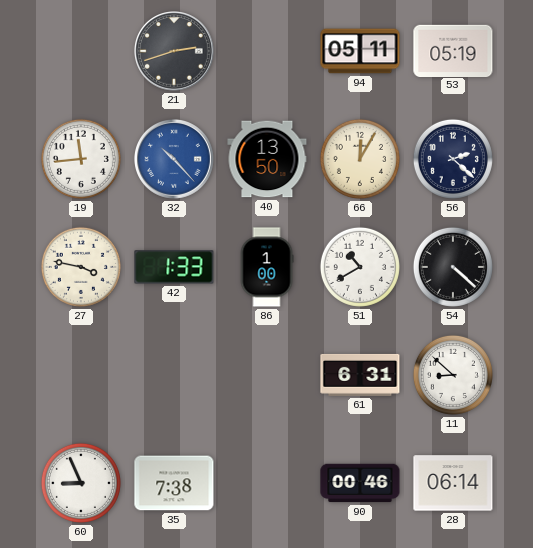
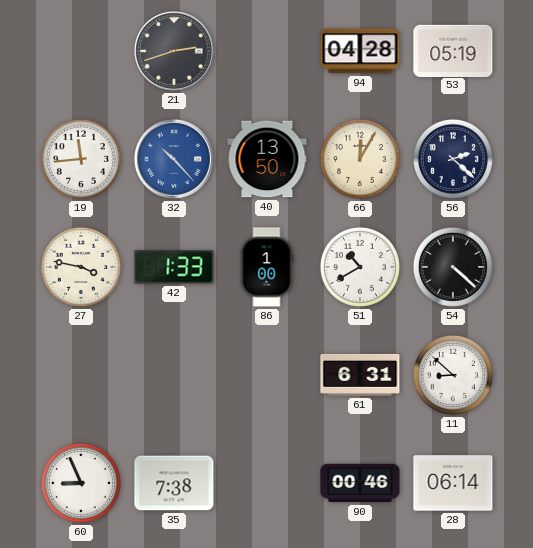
94: 05:11 -> 04:28
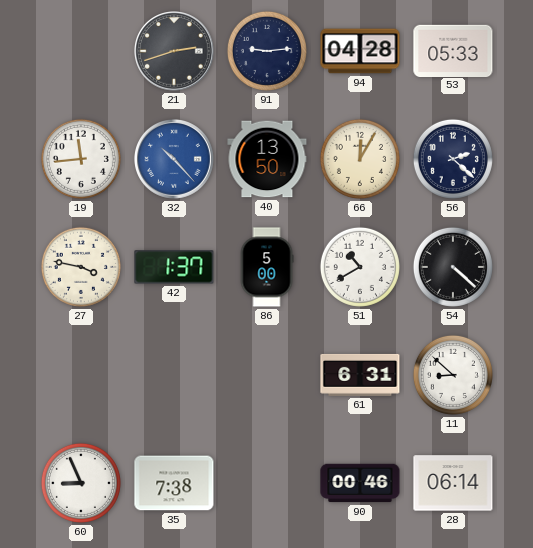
91: none -> 9:14
53: 05:19 -> 05:33
42: 1:33 -> 1:37
86: 1:00 -> 5:00
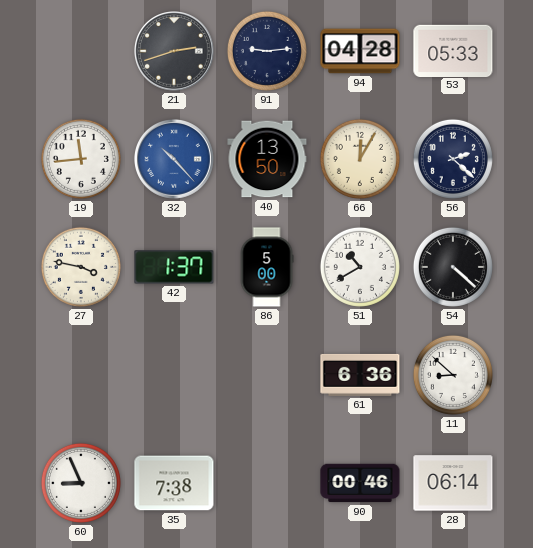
61: 6:31 -> 6:36
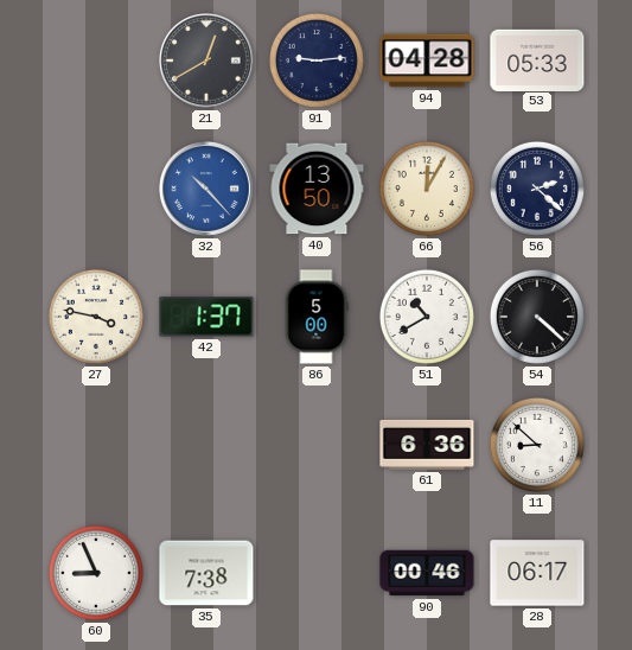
21: 2:42 -> 12:40
19: 11:44 -> none
28: 06:14 -> 06:17
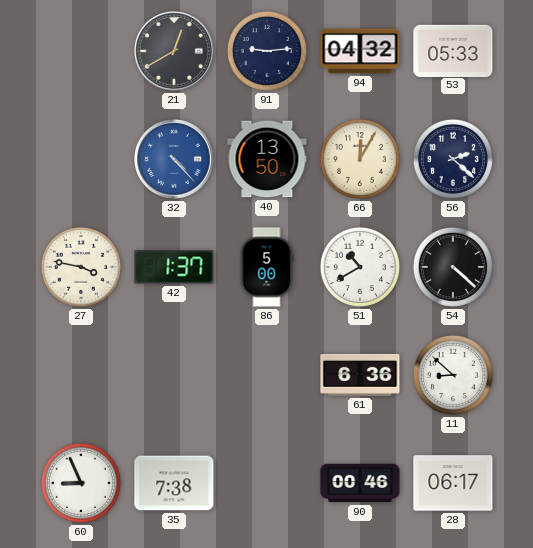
94: 04:28 -> 04:32
32: 10:23 -> 4:23
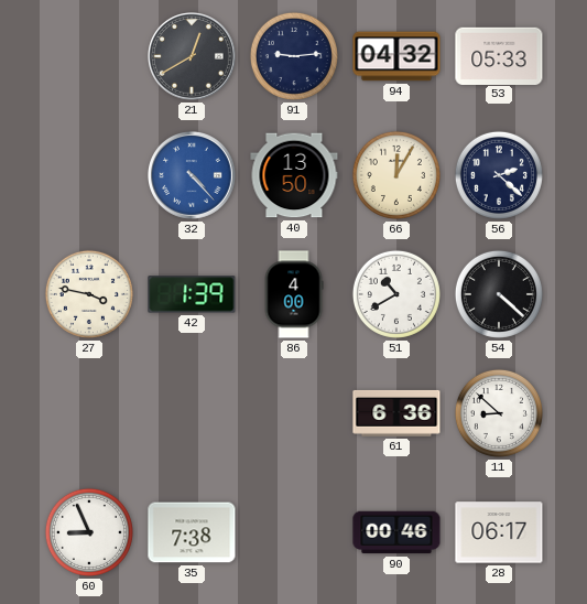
42: 1:37 -> 1:39
86: 5:00 -> 4:00
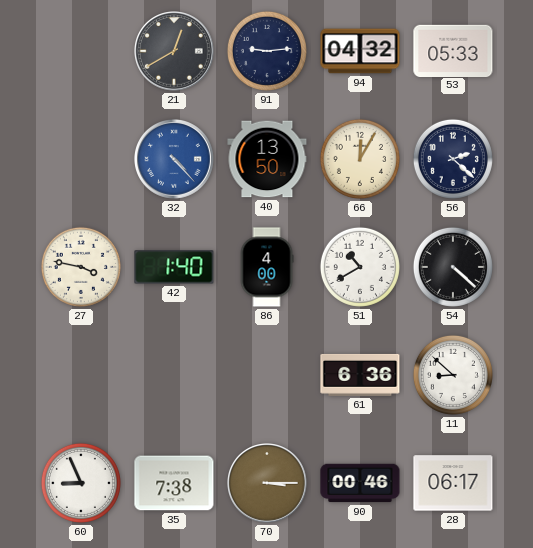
42: 1:39 -> 1:40
70: none -> 3:15
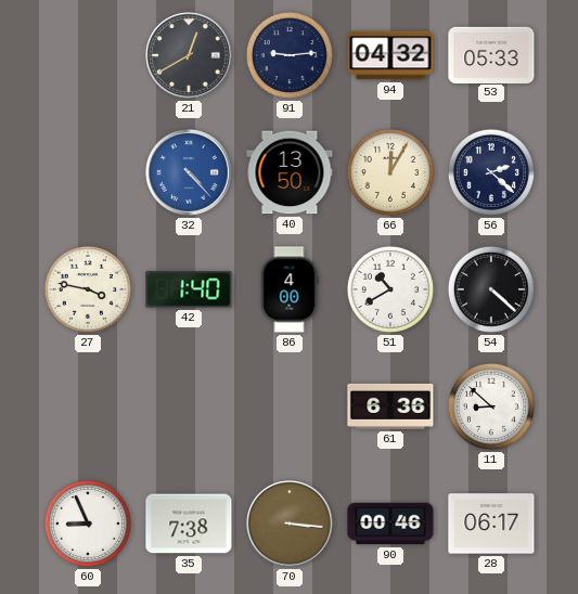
70: 3:15 -> 3:16
